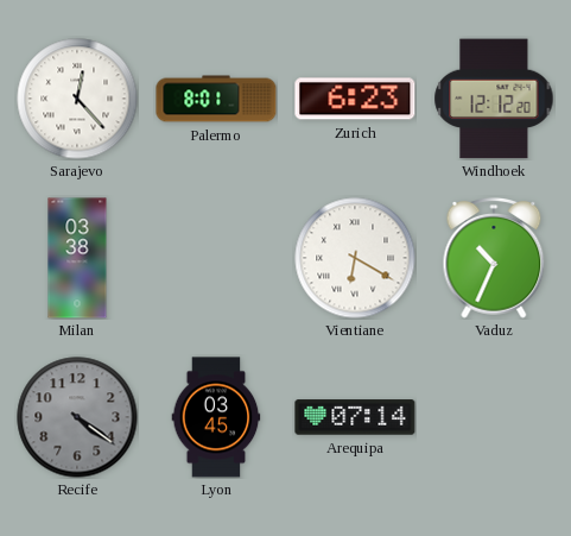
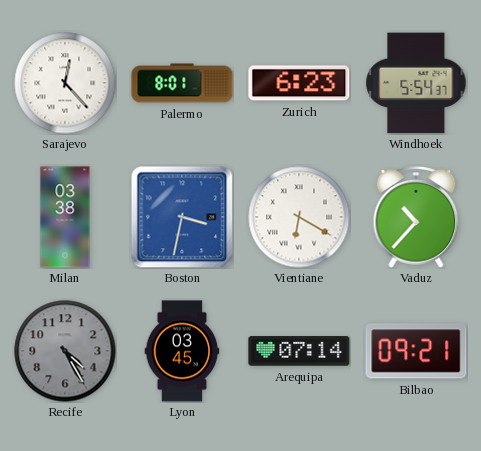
Windhoek: 12:12 -> 5:54
Boston: none -> 3:32
Vaduz: 10:34 -> 10:37
Recife: 4:21 -> 4:25
Bilbao: none -> 09:21
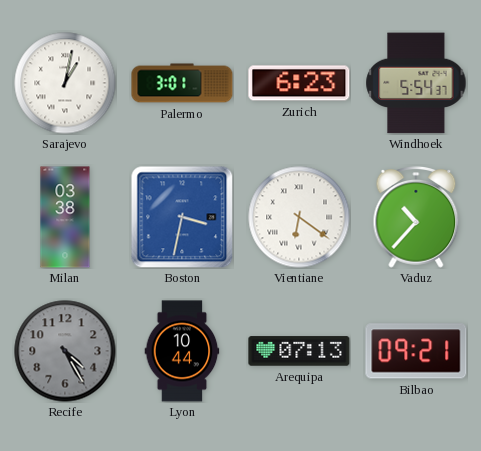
Sarajevo: 12:23 -> 1:02
Palermo: 8:01 -> 3:01
Vientiane: 6:20 -> 6:21
Lyon: 03:45 -> 10:44
Arequipa: 07:14 -> 07:13
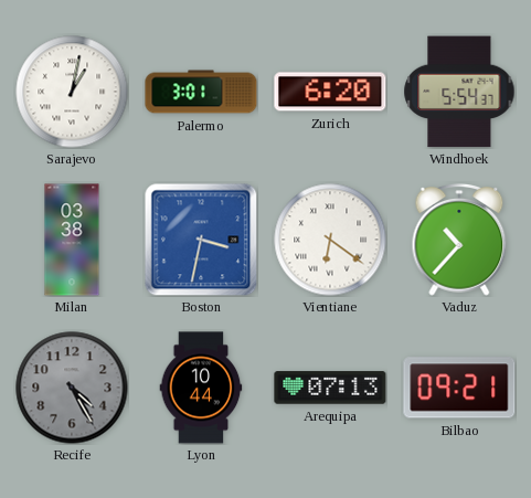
Zurich: 6:23 -> 6:20
